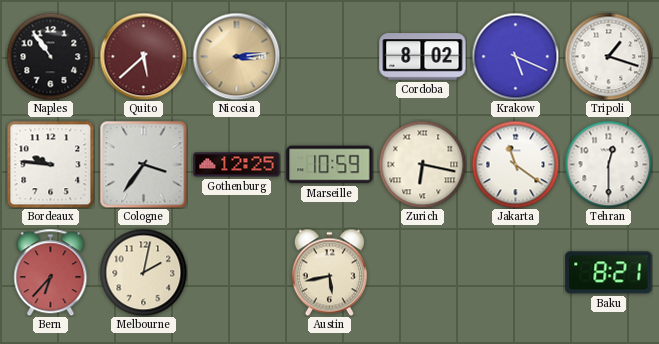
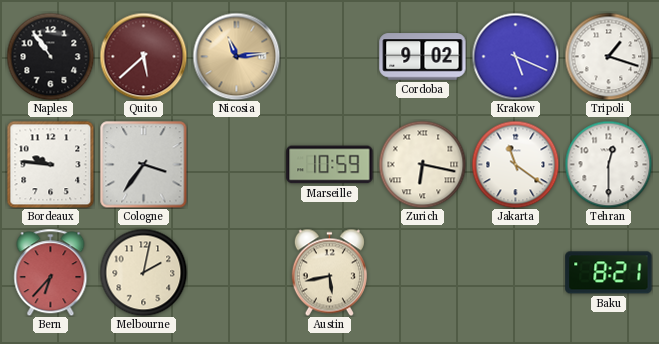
Nicosia: 3:14 -> 11:14
Cordoba: 8:02 -> 9:02
Gothenburg: 12:25 -> none
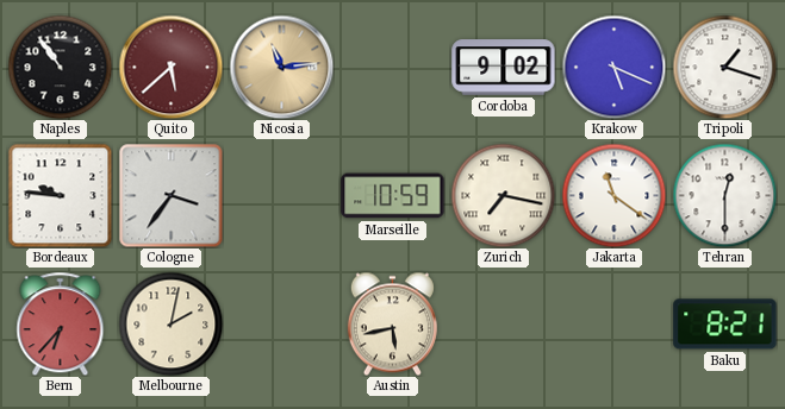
Zurich: 6:17 -> 7:17
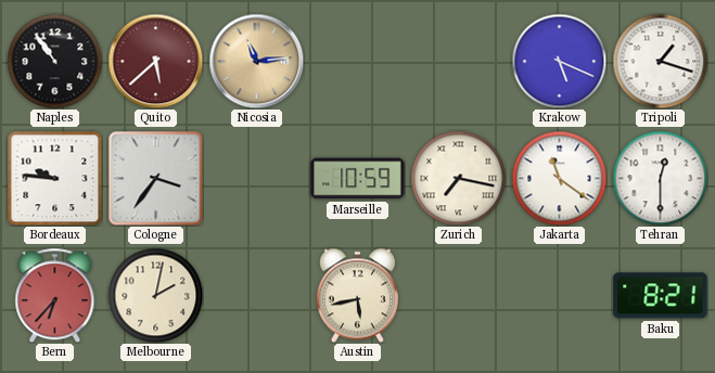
Cordoba: 9:02 -> none
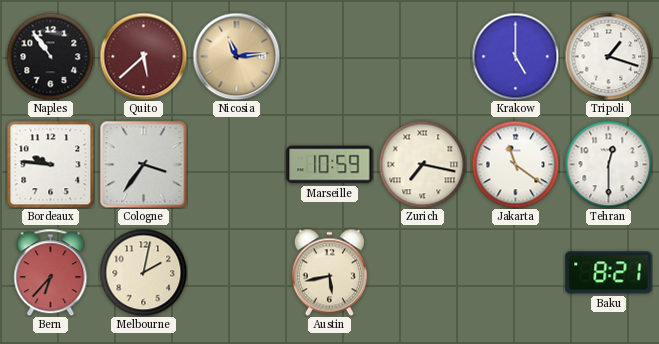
Krakow: 5:19 -> 5:00
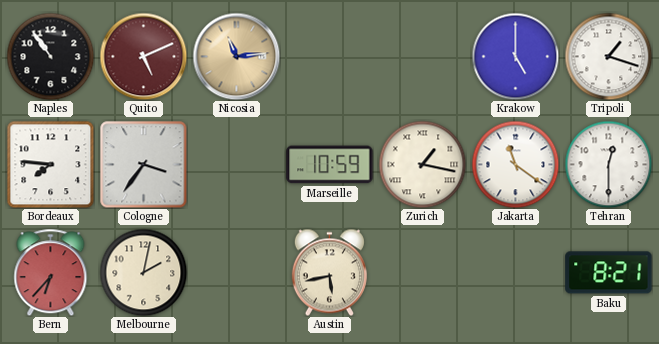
Quito: 5:38 -> 5:11
Bordeaux: 9:46 -> 7:46
Zurich: 7:17 -> 1:17
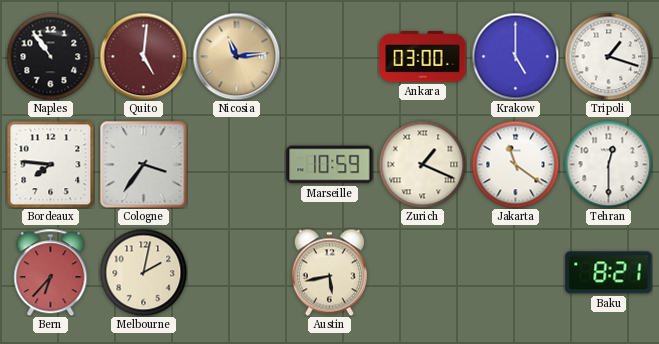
Quito: 5:11 -> 5:01
Ankara: none -> 03:00
Zurich: 1:17 -> 1:19
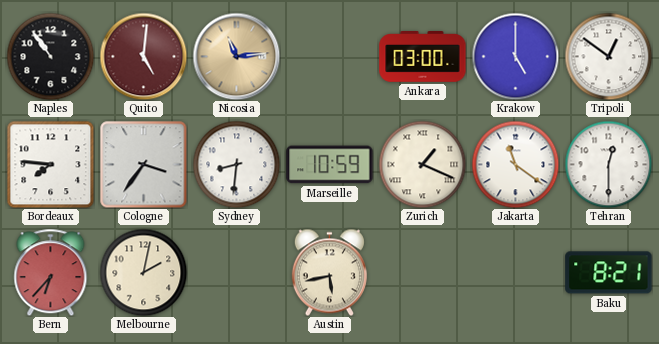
Tripoli: 1:18 -> 12:51
Sydney: none -> 8:31
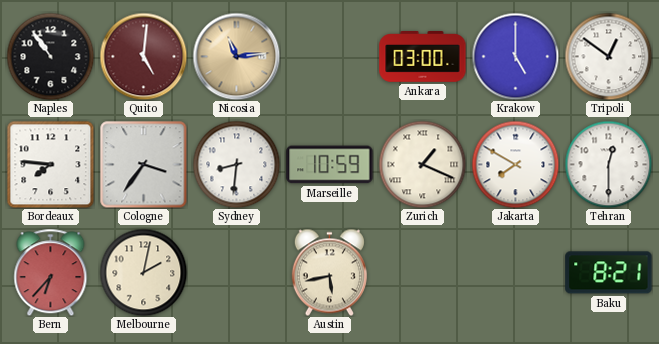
Jakarta: 11:21 -> 7:50
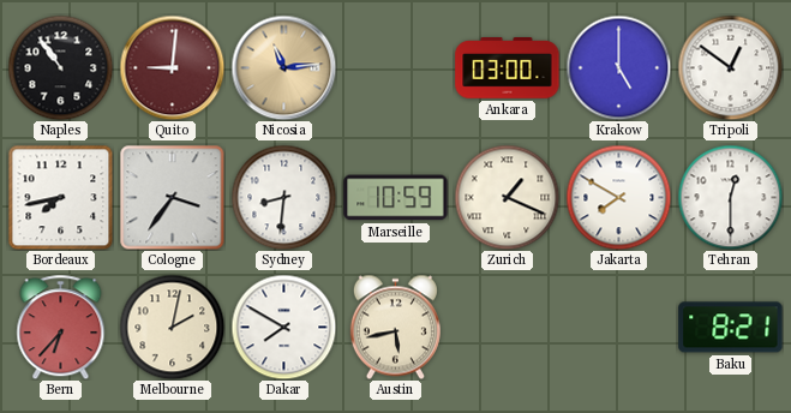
Quito: 5:01 -> 9:01
Bordeaux: 7:46 -> 7:43
Dakar: none -> 7:50
